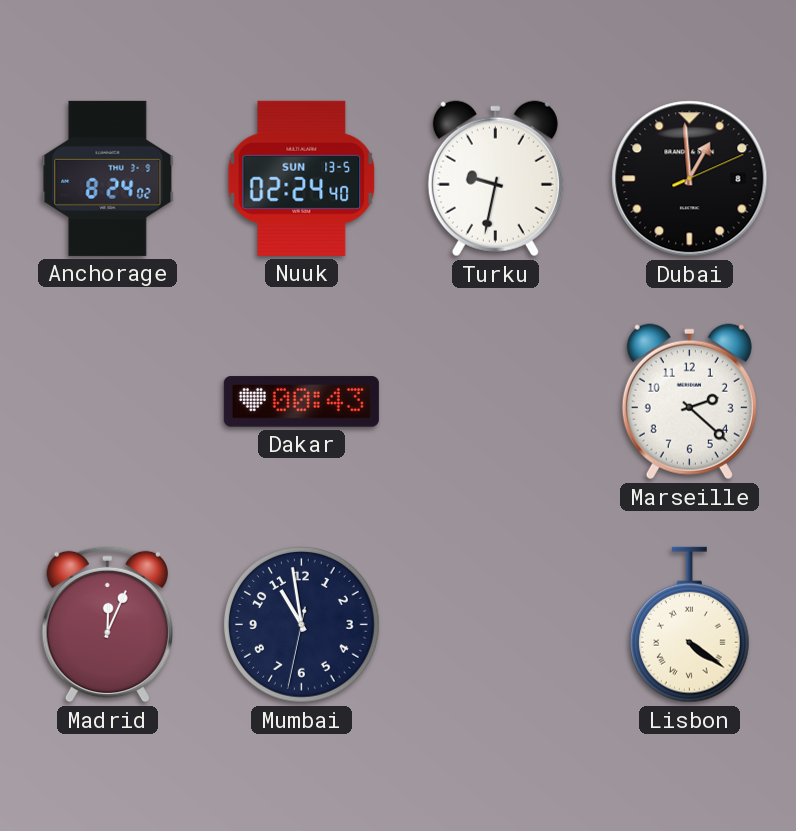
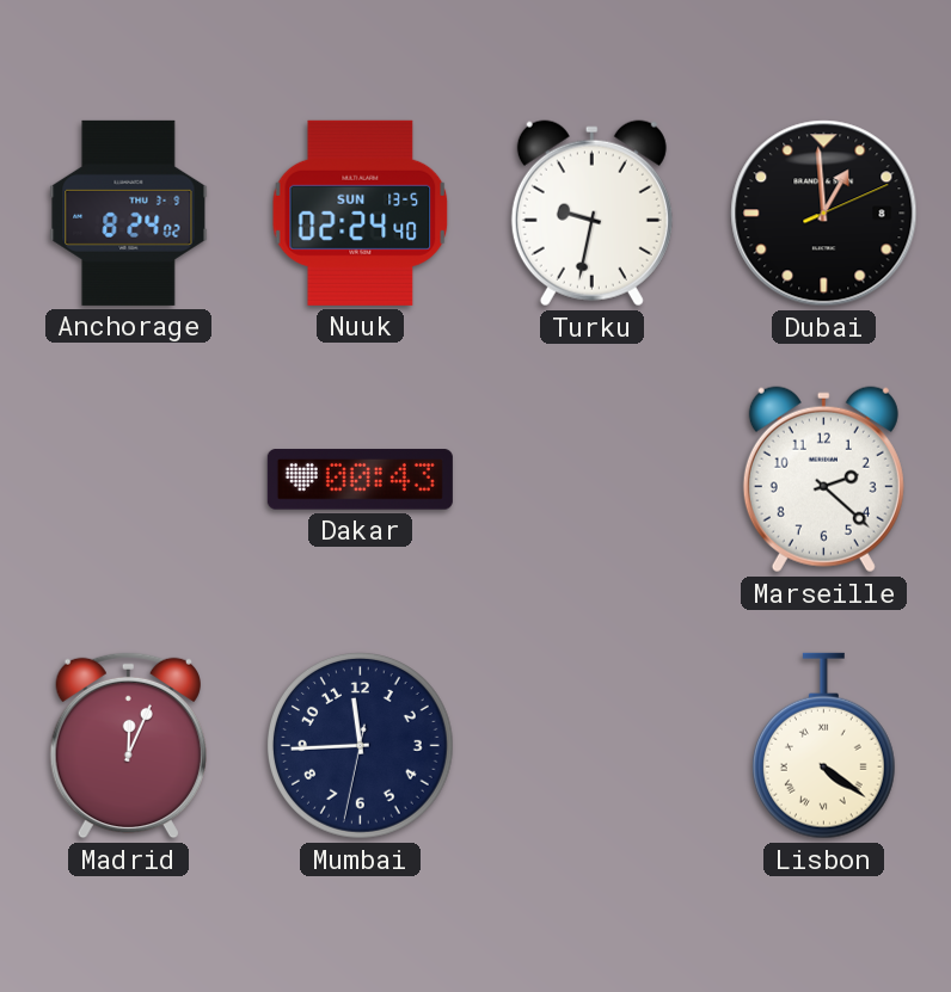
Mumbai: 10:58 -> 11:44
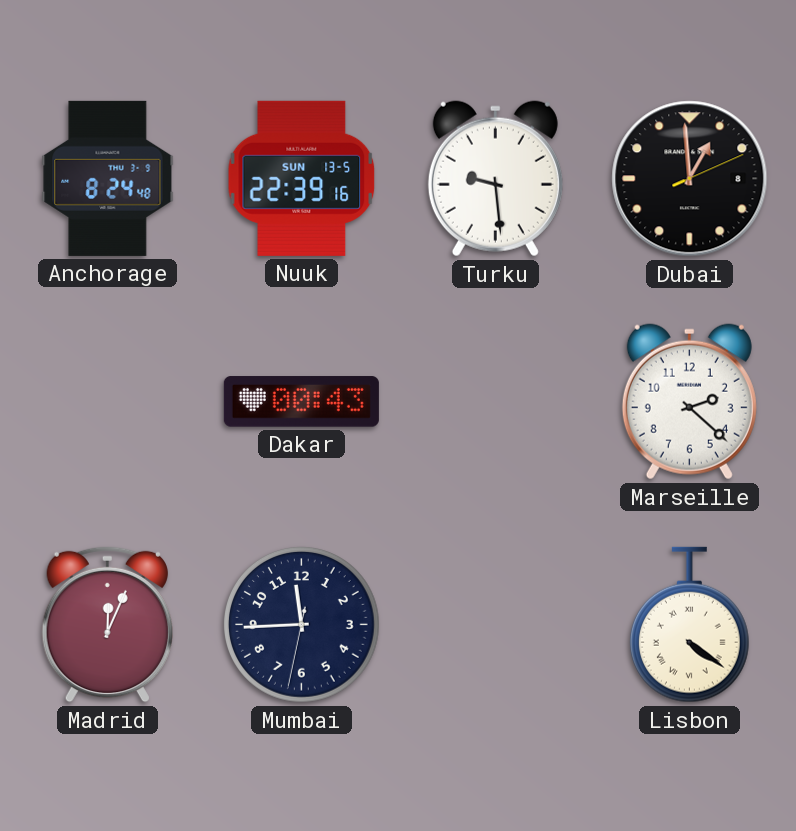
Anchorage: 8:24:02 -> 8:24:48
Nuuk: 02:24 -> 22:39
Turku: 9:32 -> 9:29
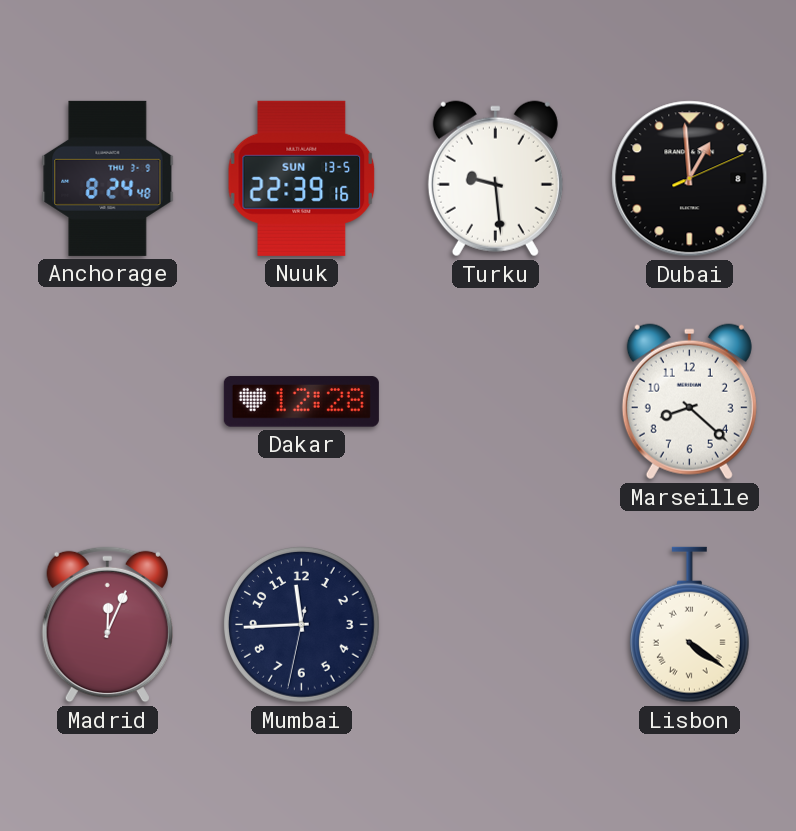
Dakar: 00:43 -> 12:28
Marseille: 2:22 -> 8:22
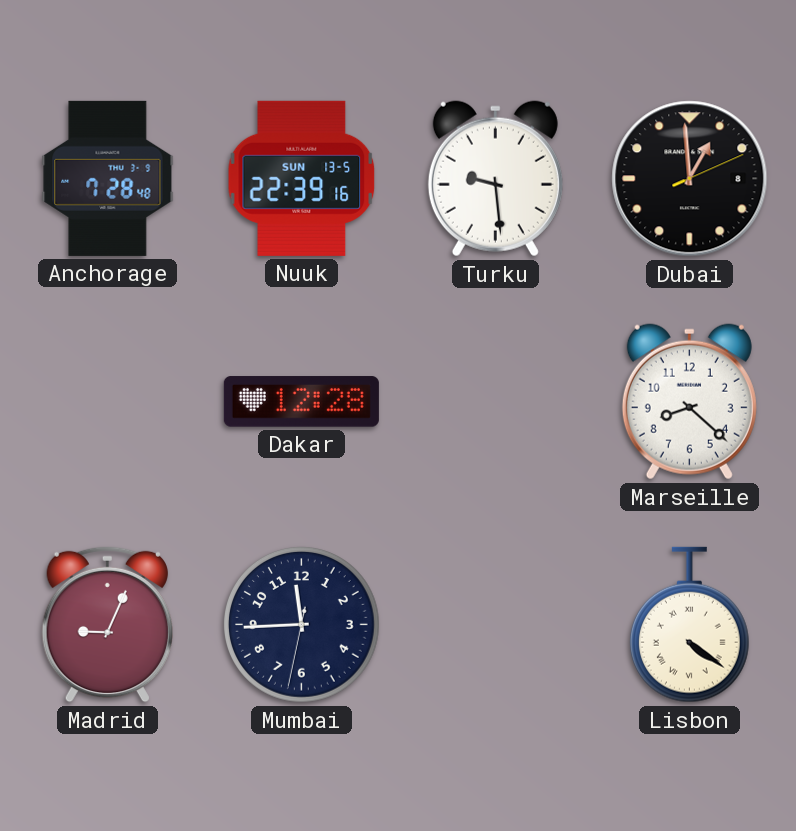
Anchorage: 8:24 -> 7:28
Madrid: 12:04 -> 9:04
